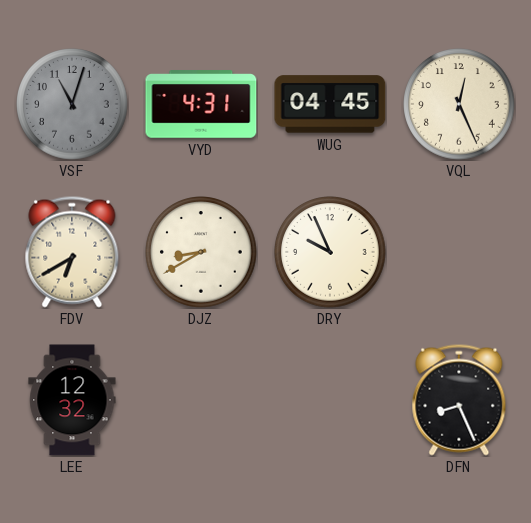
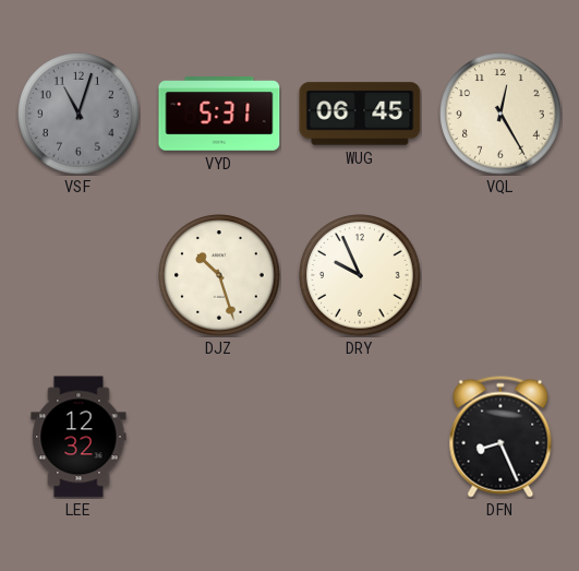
VYD: 4:31 -> 5:31
WUG: 04:45 -> 06:45
VQL: 12:26 -> 12:25
FDV: 6:40 -> none
DJZ: 8:40 -> 10:27
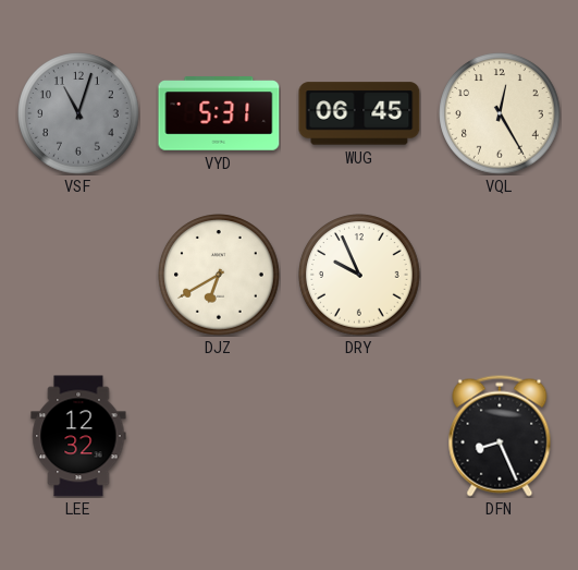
DJZ: 10:27 -> 6:40
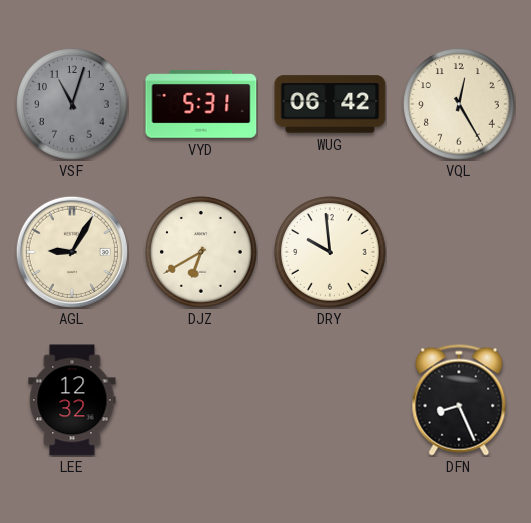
WUG: 06:45 -> 06:42
AGL: none -> 9:05
DRY: 9:56 -> 9:59
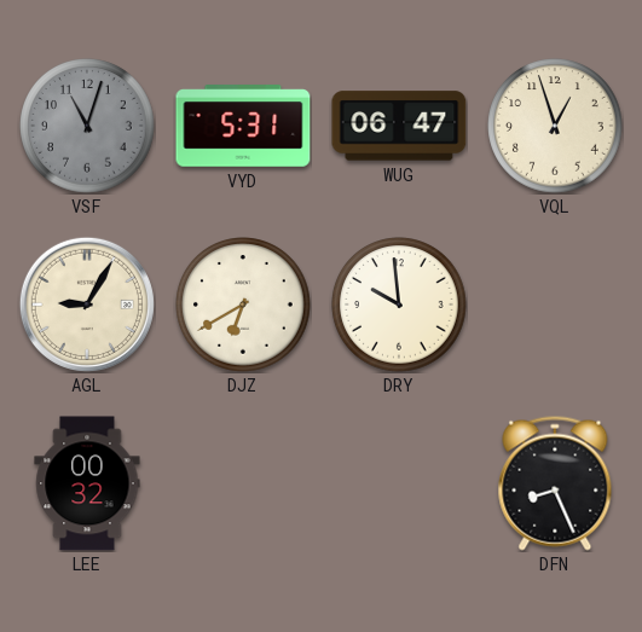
WUG: 06:42 -> 06:47
VQL: 12:25 -> 12:57
LEE: 12:32 -> 00:32
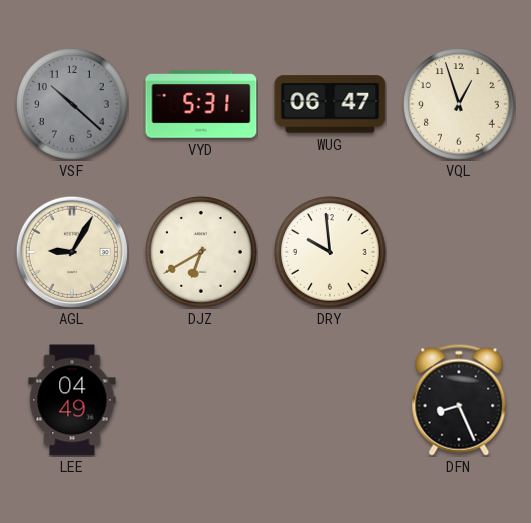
VSF: 11:03 -> 10:22
LEE: 00:32 -> 04:49
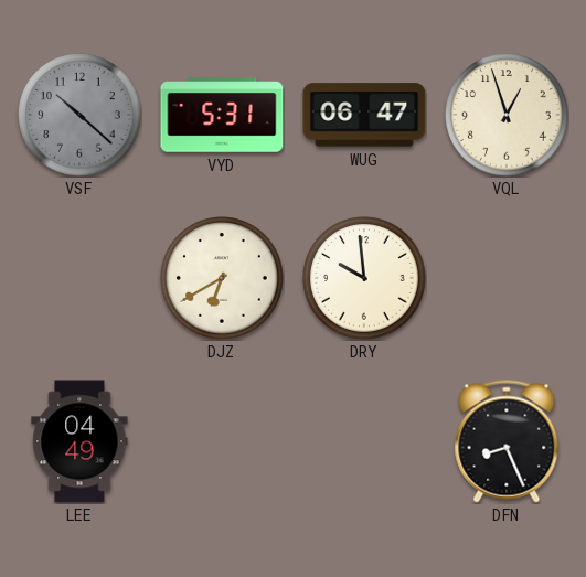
AGL: 9:05 -> none
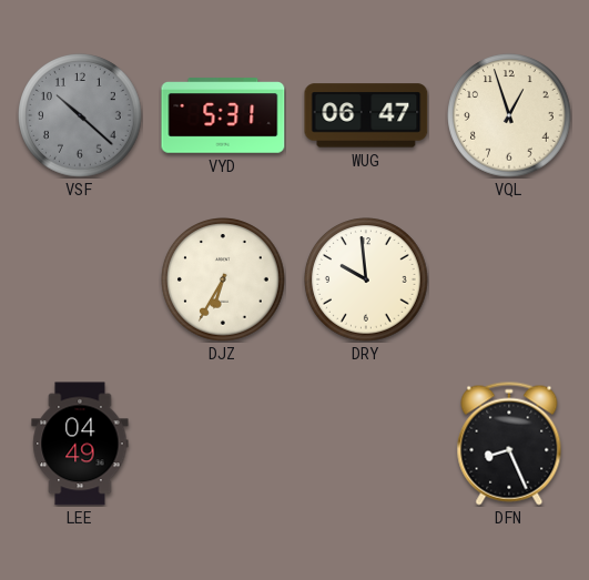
DJZ: 6:40 -> 6:35
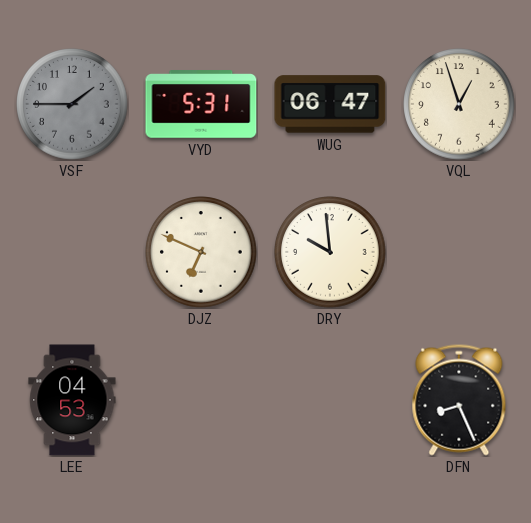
VSF: 10:22 -> 1:45
DJZ: 6:35 -> 6:49
LEE: 04:49 -> 04:53
